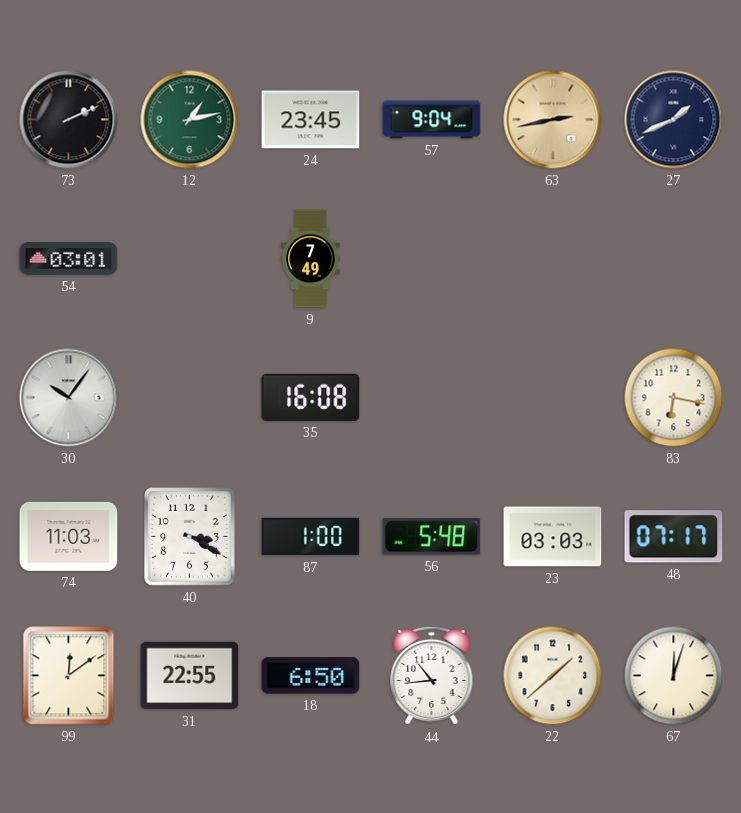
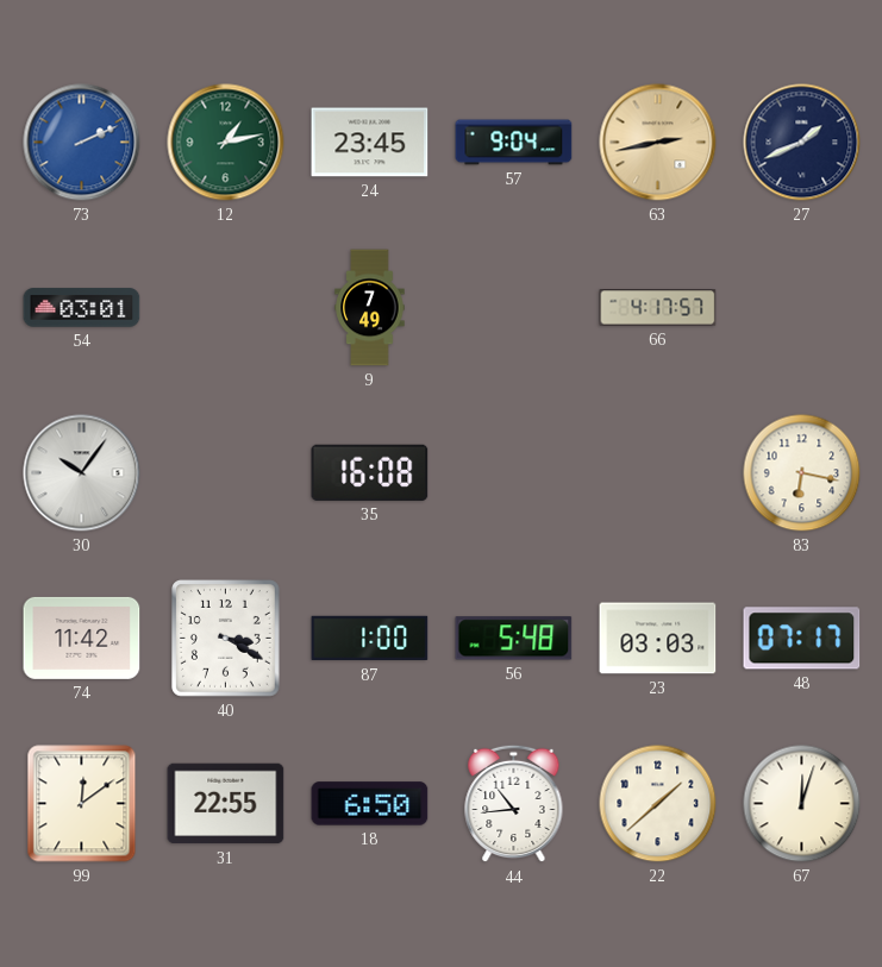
73 dial: black -> blue
66: none -> 4:17
74: 11:03 -> 11:42
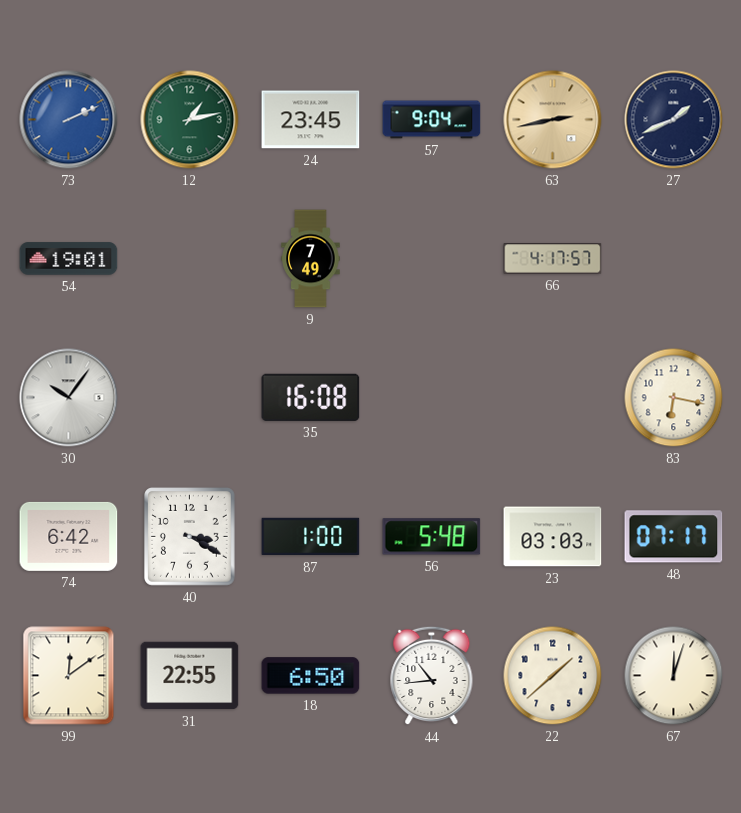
54: 03:01 -> 19:01
74: 11:42 -> 6:42
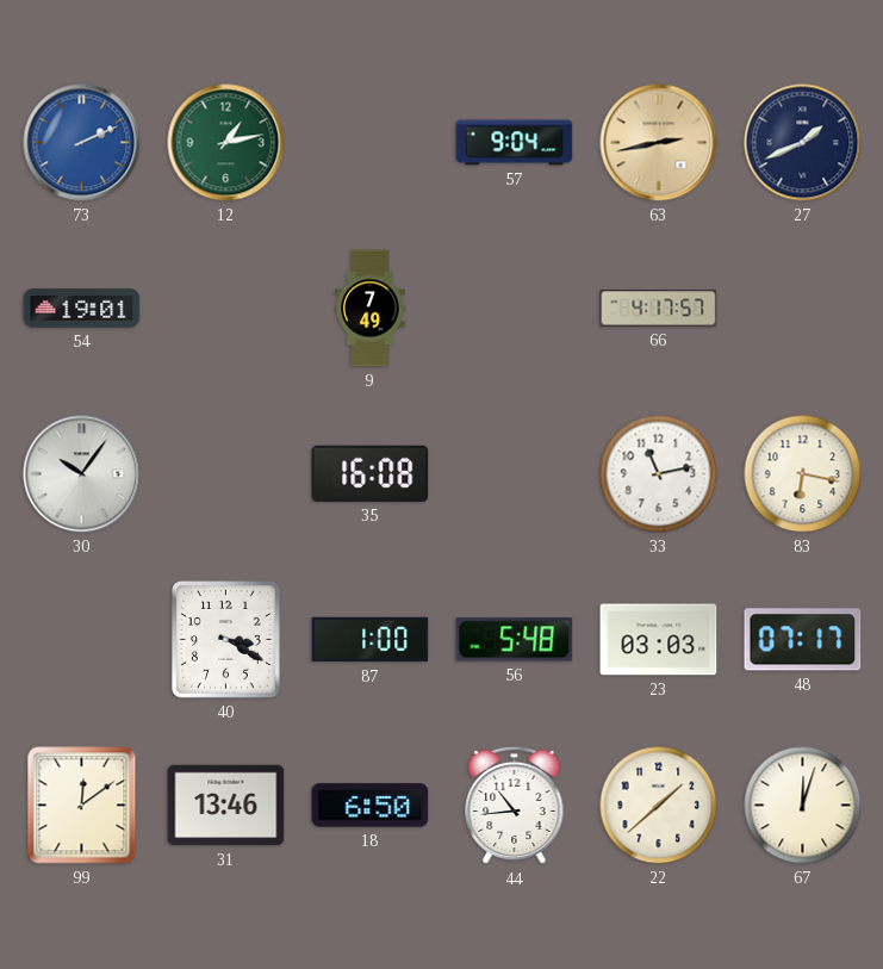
24: 23:45 -> none
33: none -> 11:13
74: 6:42 -> none
31: 22:55 -> 13:46
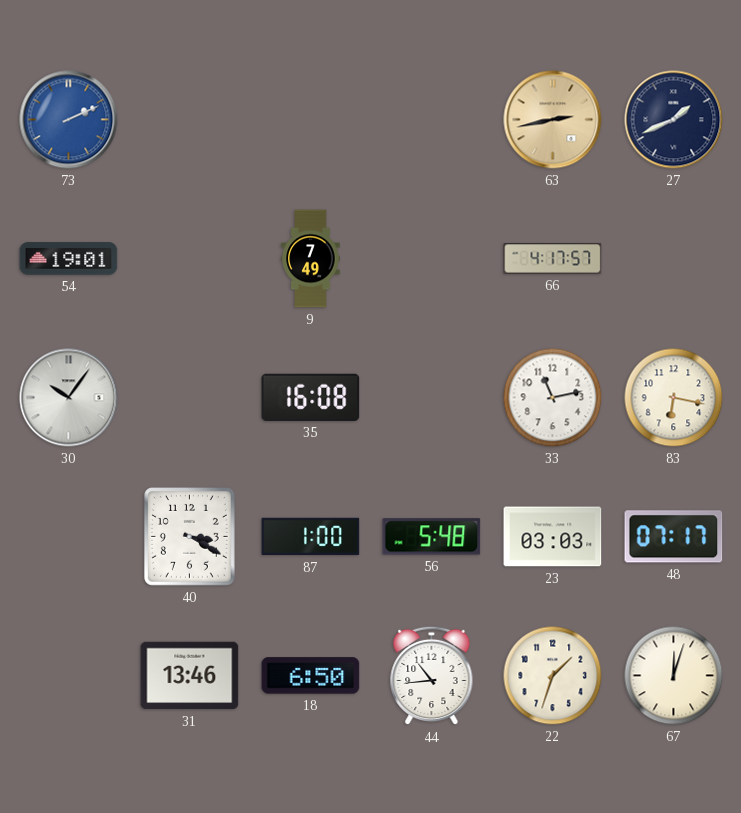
12: 1:13 -> none
57: 9:04 -> none
99: 12:09 -> none
22: 1:38 -> 1:33
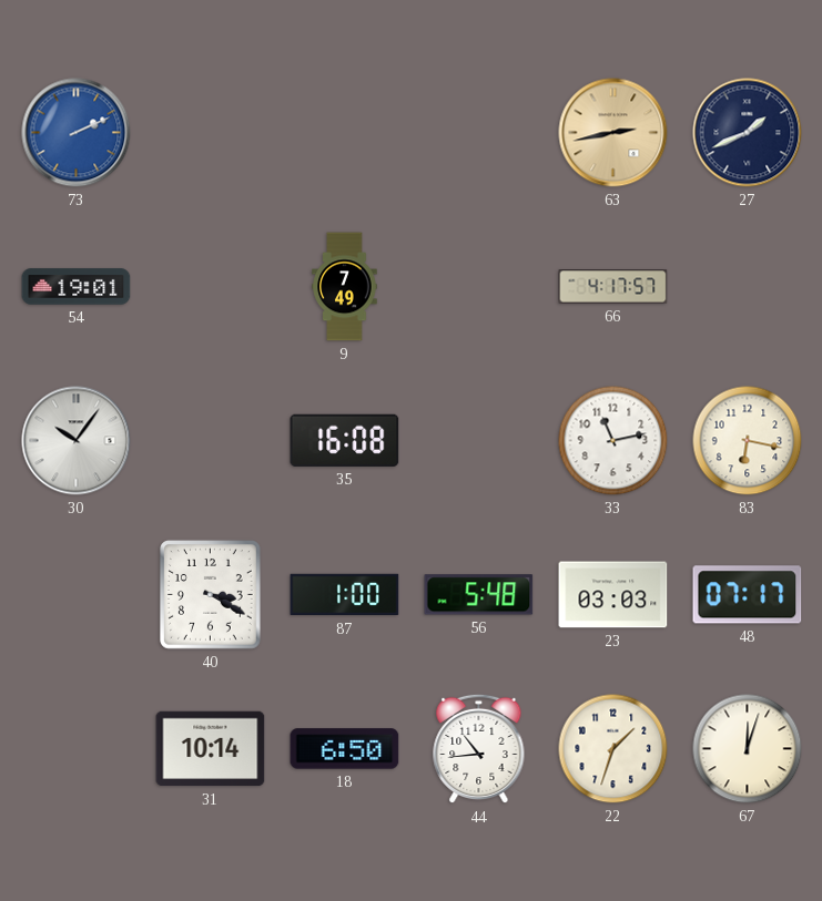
31: 13:46 -> 10:14
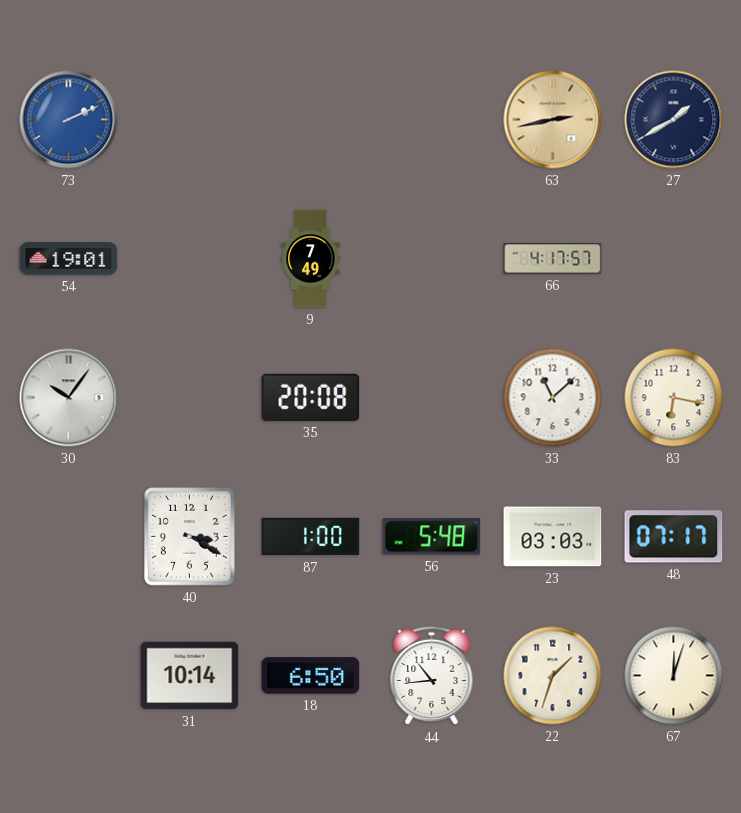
27: 1:41 -> 1:40
35: 16:08 -> 20:08
33: 11:13 -> 11:08
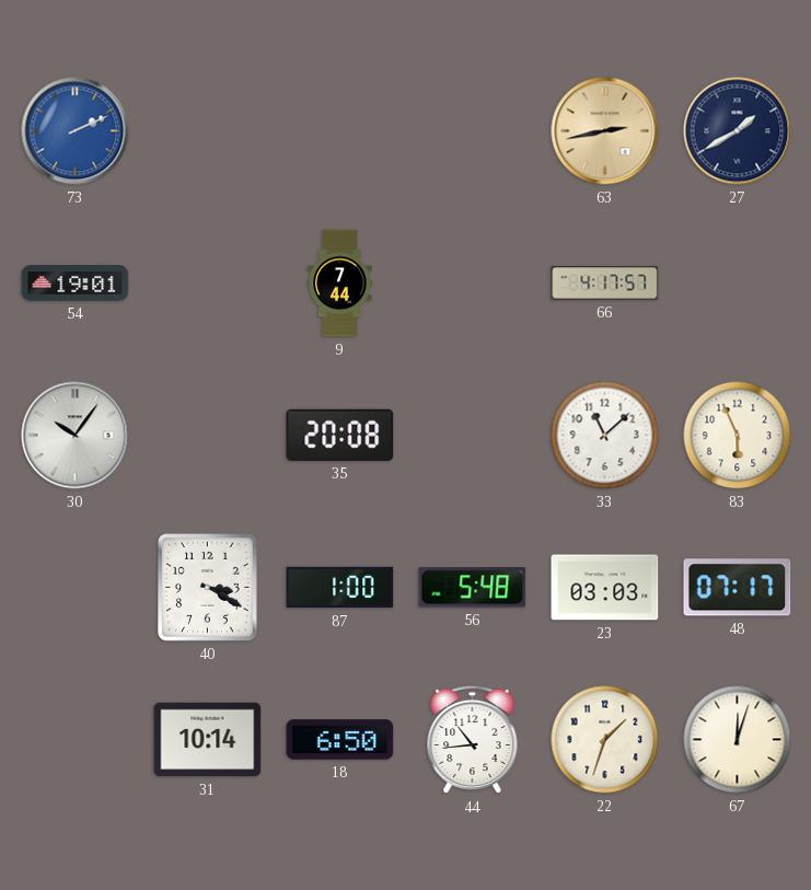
9: 7:49 -> 7:44
83: 6:17 -> 5:56
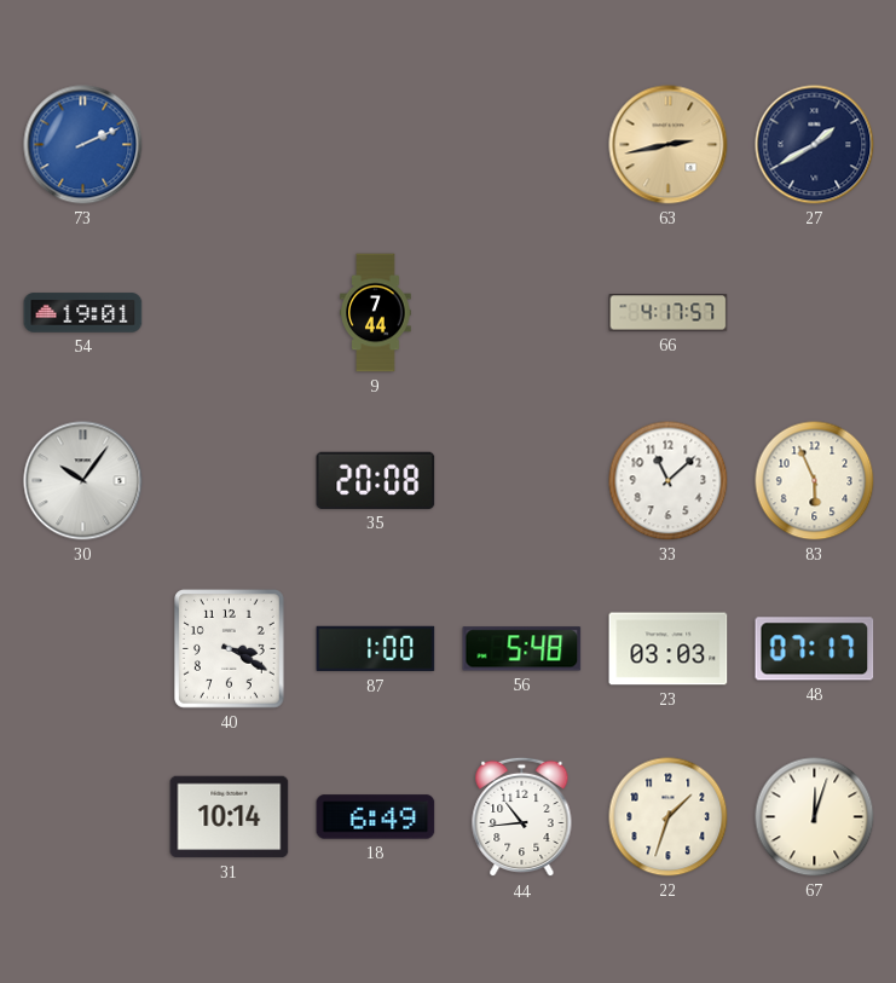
18: 6:50 -> 6:49
